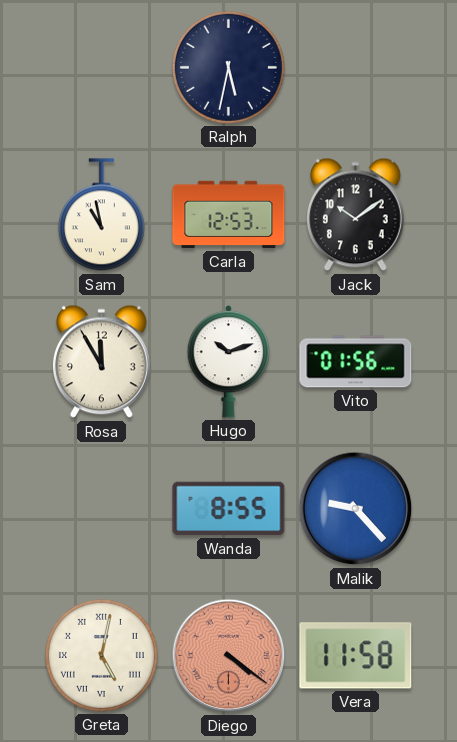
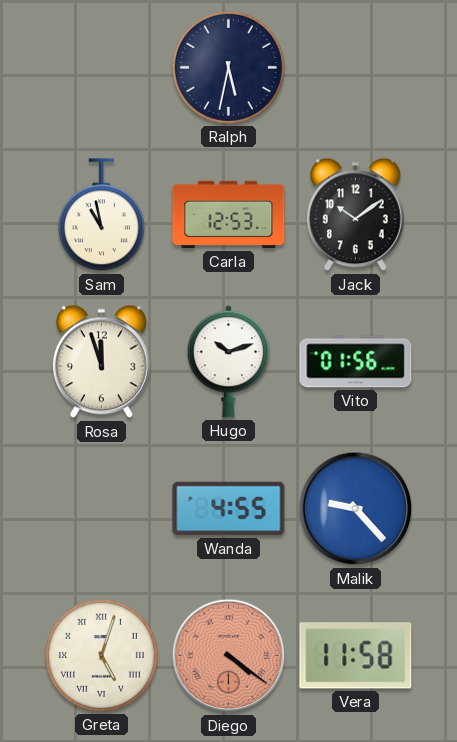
Rosa: 11:55 -> 11:57
Wanda: 8:55 -> 4:55
Greta: 5:02 -> 5:03
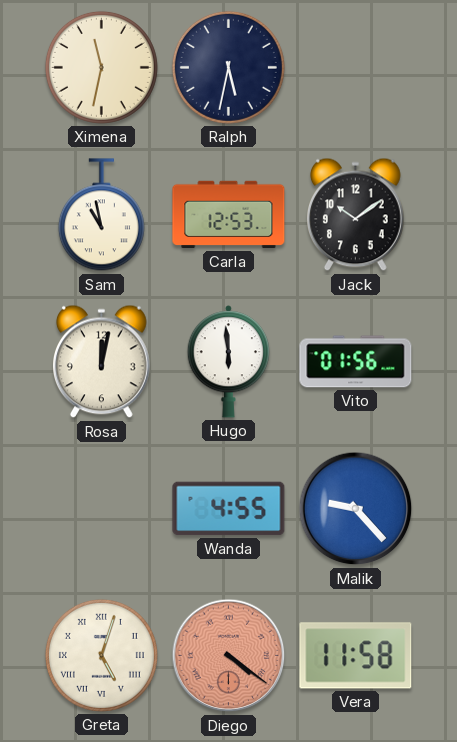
Ximena: none -> 11:32
Rosa: 11:57 -> 12:02
Hugo: 10:12 -> 5:59
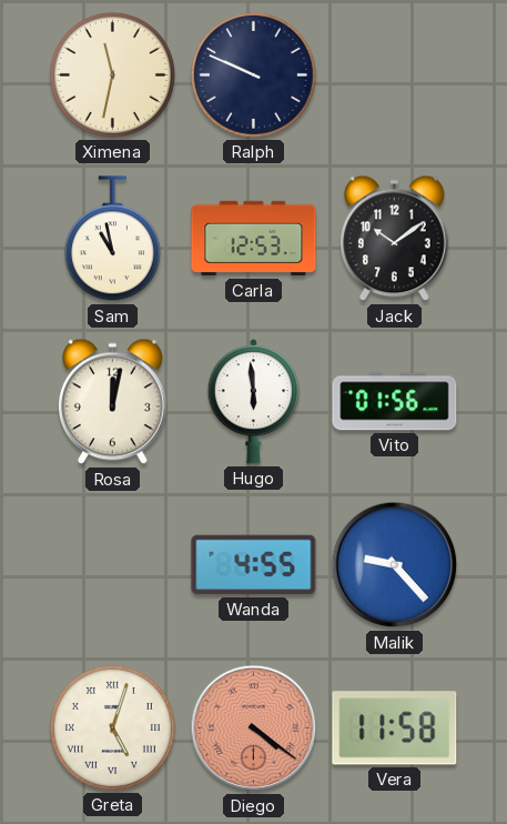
Ralph: 5:32 -> 9:49
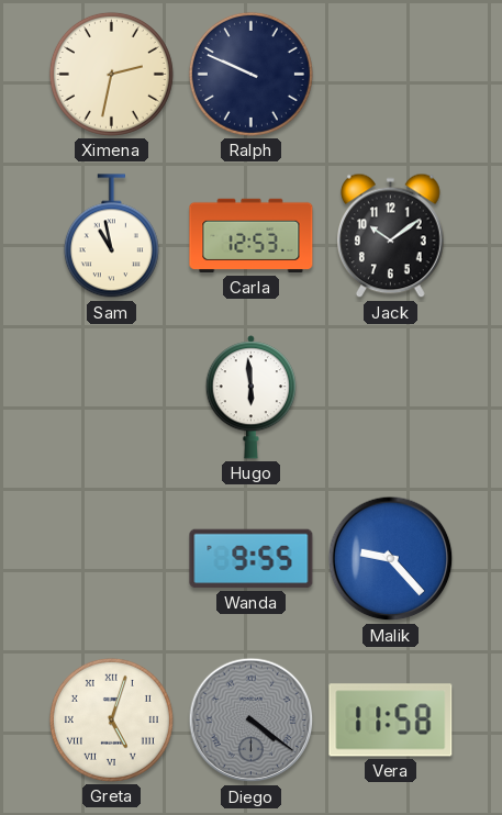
Ximena: 11:32 -> 2:32
Rosa: 12:02 -> none
Vito: 01:56 -> none
Wanda: 4:55 -> 9:55
Diego dial: salmon -> grey
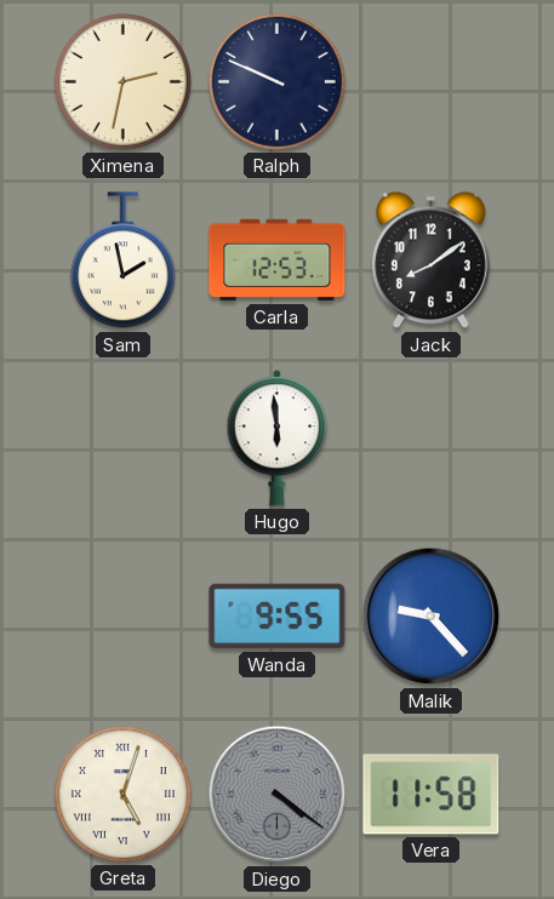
Sam: 10:58 -> 1:58
Jack: 10:09 -> 8:09
